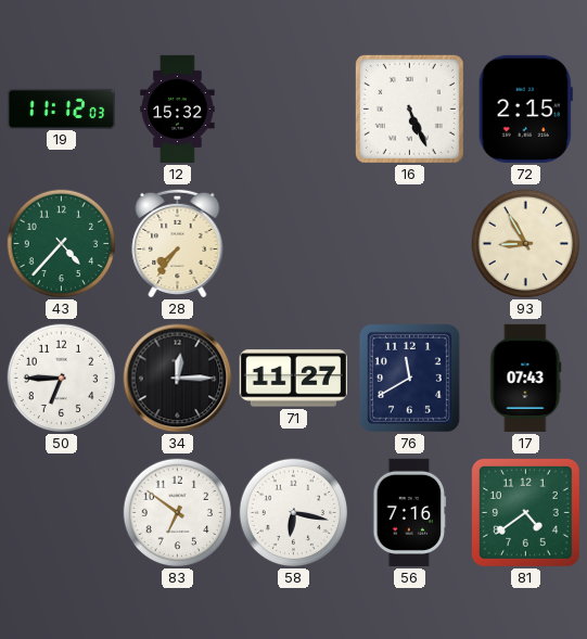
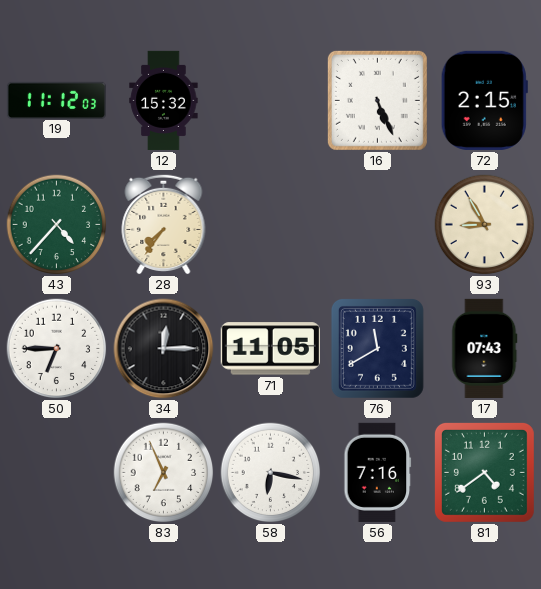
71: 11:27 -> 11:05
83: 6:51 -> 6:56
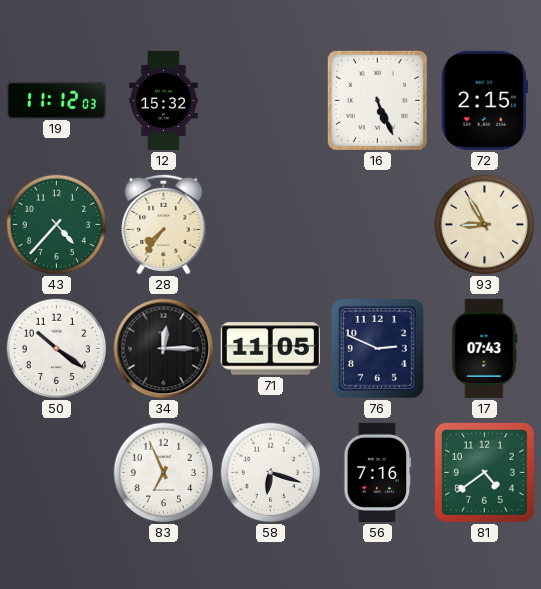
50: 6:45 -> 10:21
76: 11:40 -> 2:49
58: 6:17 -> 6:18
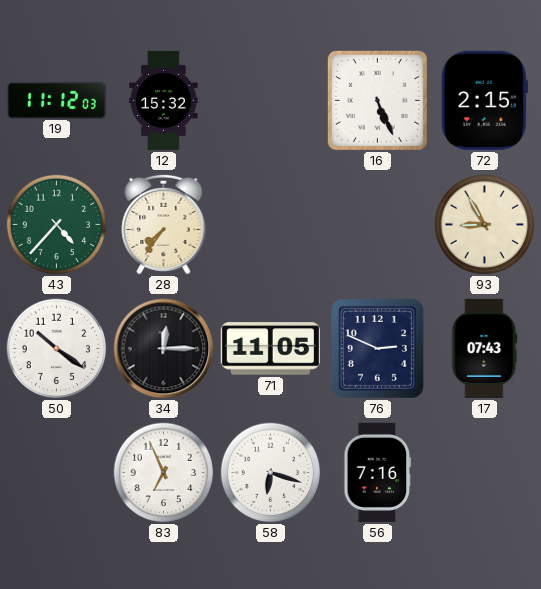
81: 4:39 -> none
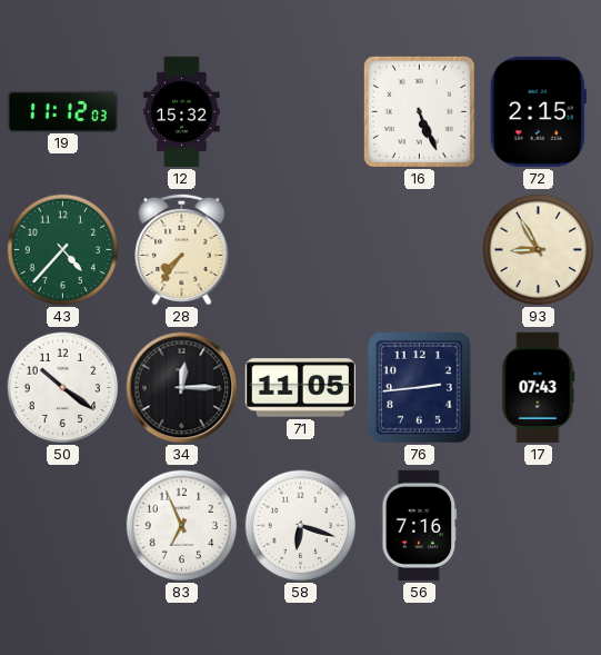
76: 2:49 -> 2:44
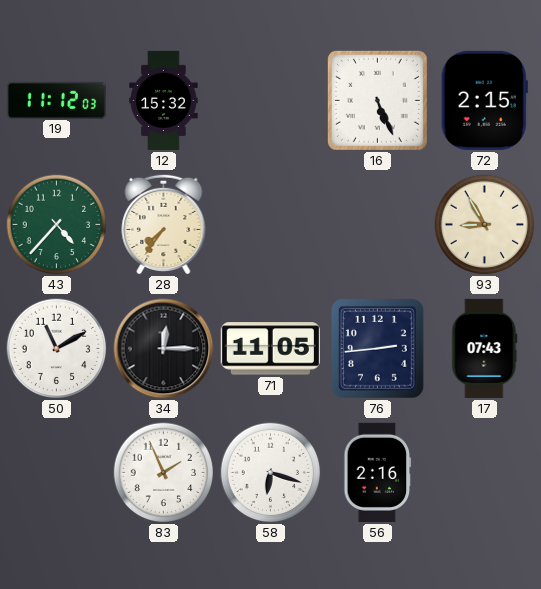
50: 10:21 -> 11:10
83: 6:56 -> 1:56
56: 7:16 -> 2:16
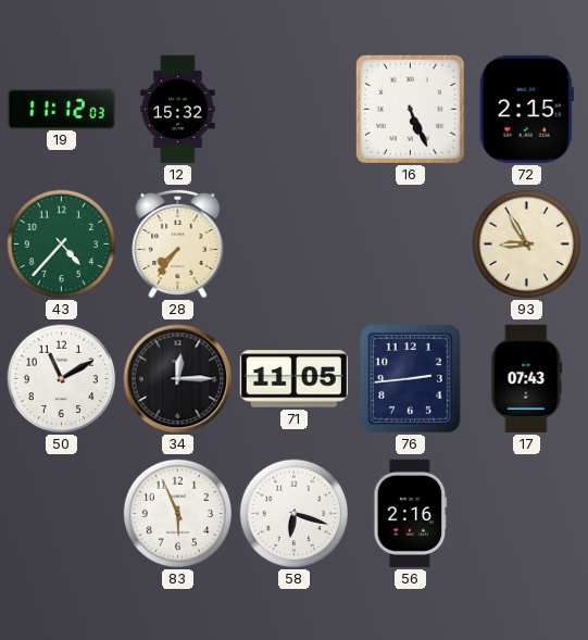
83: 1:56 -> 5:56
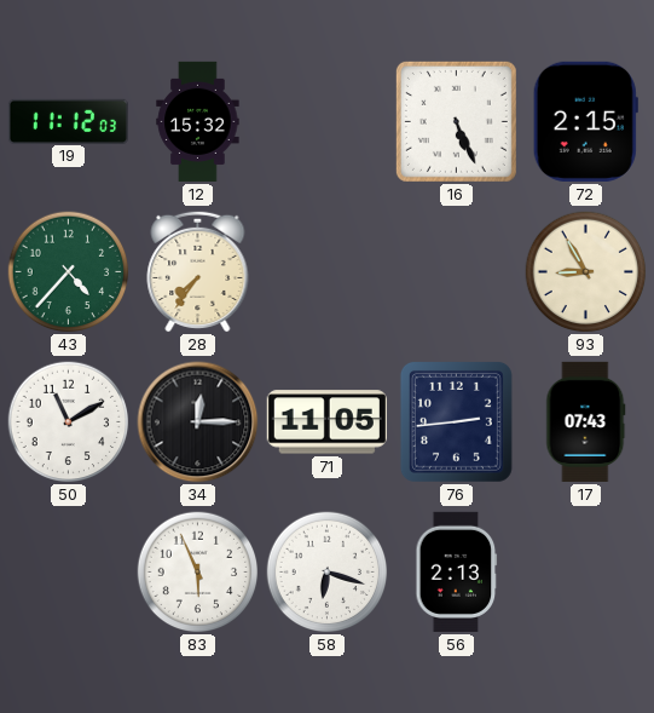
56: 2:16 -> 2:13
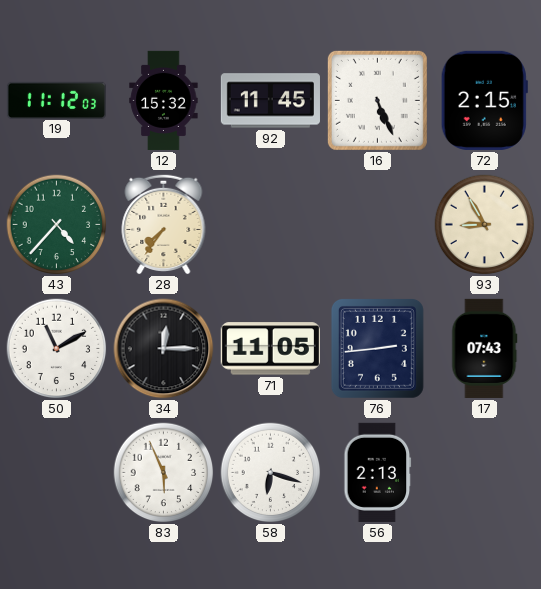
92: none -> 11:45
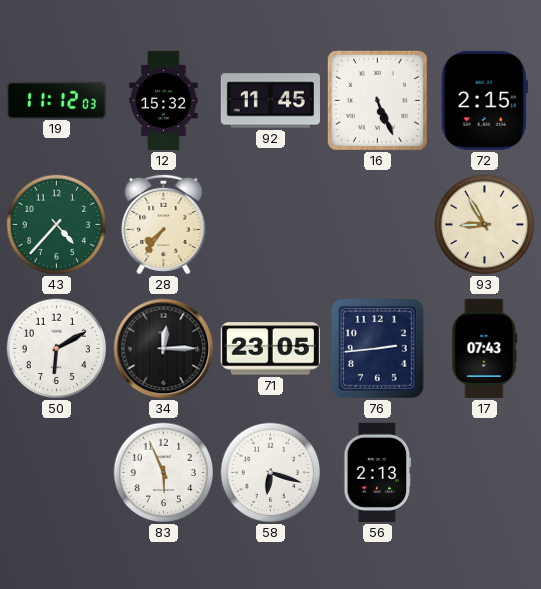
50: 11:10 -> 6:10
71: 11:05 -> 23:05
